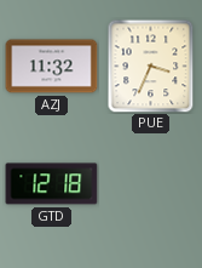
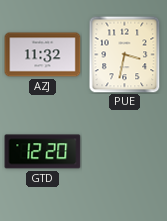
PUE: 3:34 -> 3:32
GTD: 12:18 -> 12:20
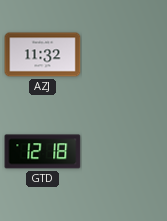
PUE: 3:32 -> none
GTD: 12:20 -> 12:18
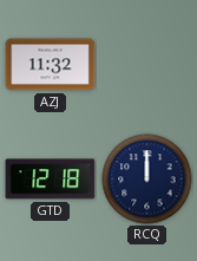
RCQ: none -> 12:00
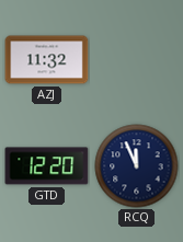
GTD: 12:18 -> 12:20
RCQ: 12:00 -> 11:56
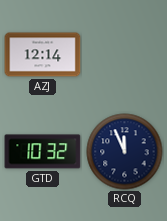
AZJ: 11:32 -> 12:14
GTD: 12:20 -> 10:32
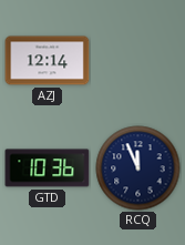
GTD: 10:32 -> 10:36
